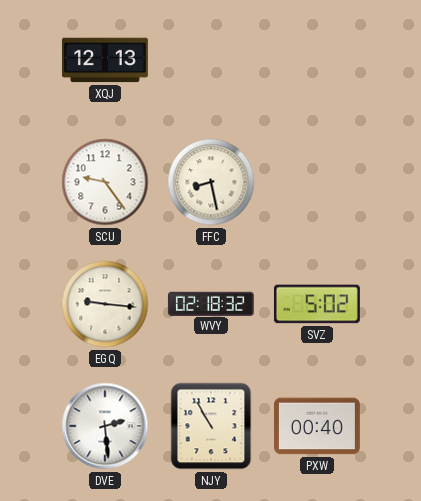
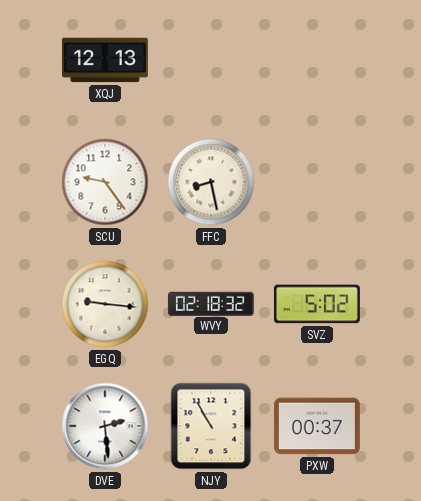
PXW: 00:40 -> 00:37
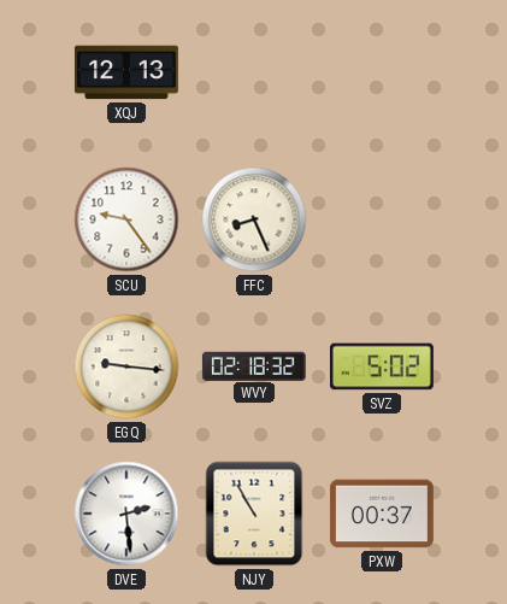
FFC: 8:28 -> 8:26
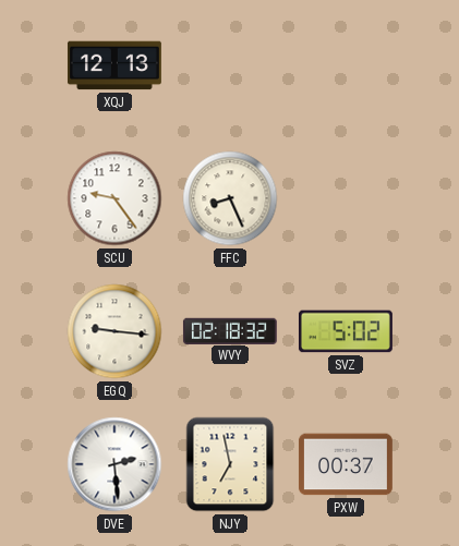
NJY: 10:55 -> 6:58
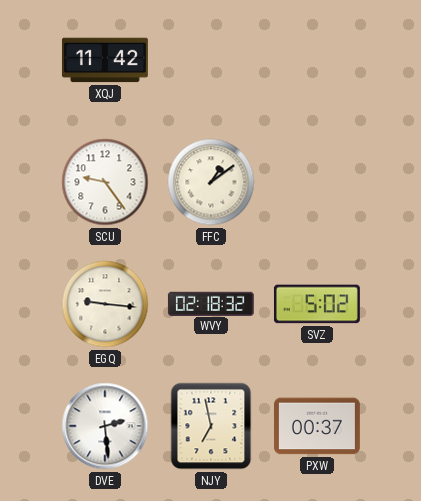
XQJ: 12:13 -> 11:42
FFC: 8:26 -> 1:09
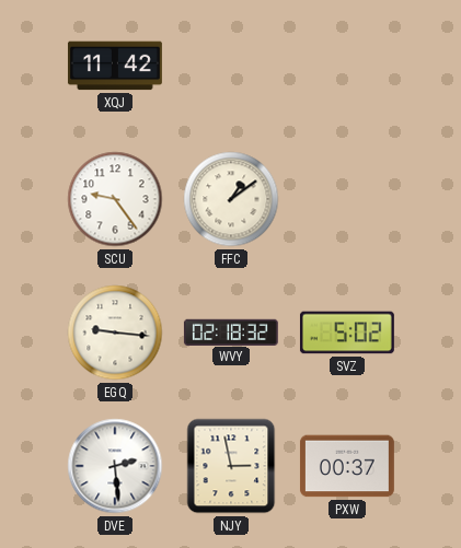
NJY: 6:58 -> 2:58
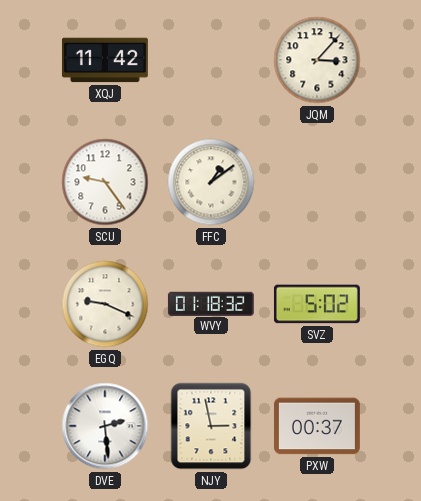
JQM: none -> 3:07
EGQ: 9:16 -> 9:19
WVY: 02:18 -> 01:18
